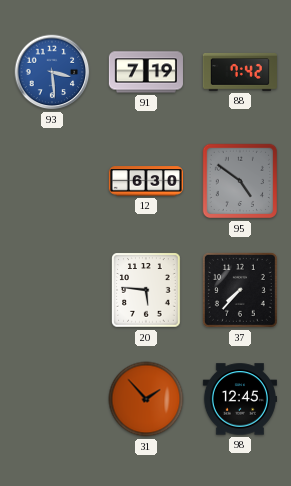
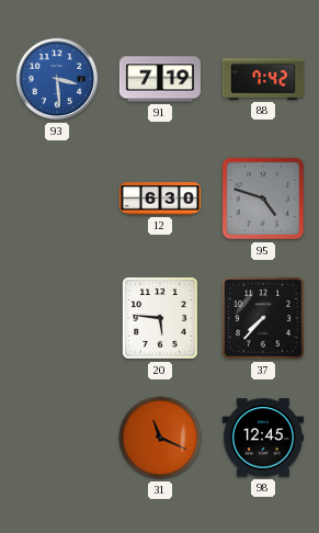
95: 4:51 -> 4:48
31: 1:53 -> 11:19
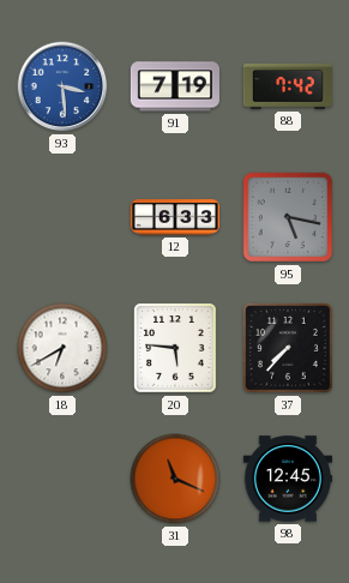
12: 6:30 -> 6:33
95: 4:48 -> 5:17
18: none -> 6:40
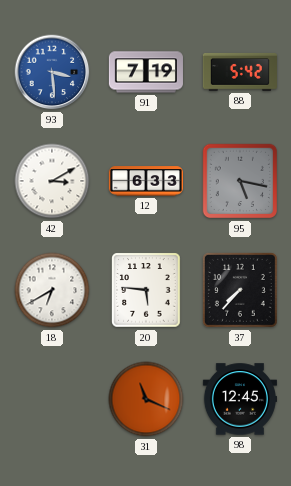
88: 7:42 -> 5:42
42: none -> 3:10
